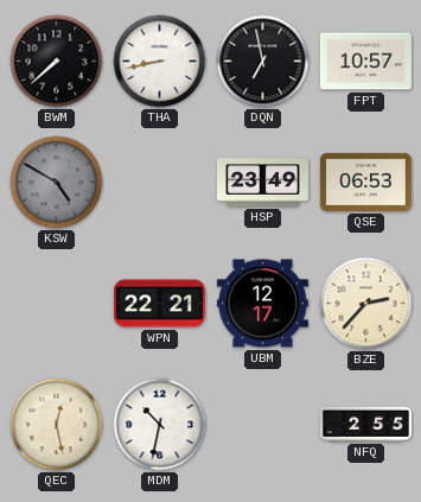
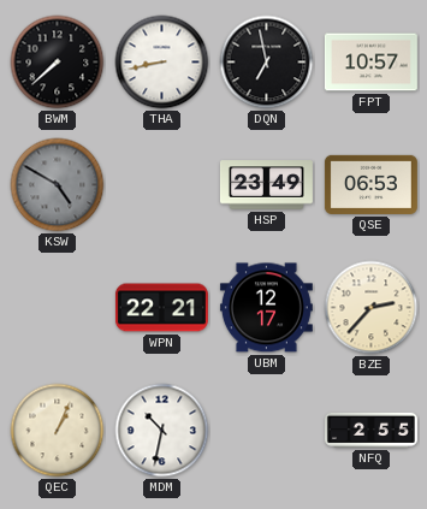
QEC: 12:28 -> 1:04
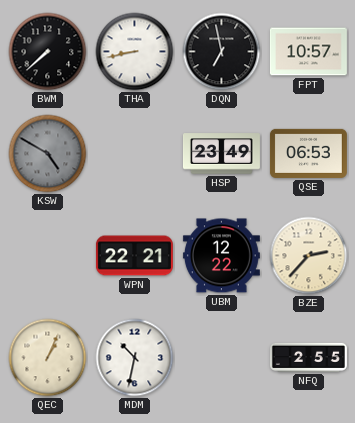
UBM: 12:17 -> 12:22
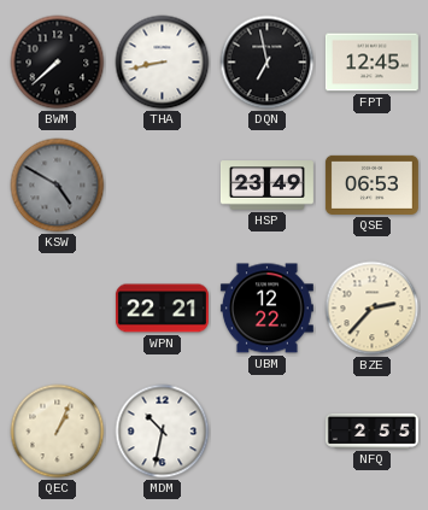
FPT: 10:57 -> 12:45
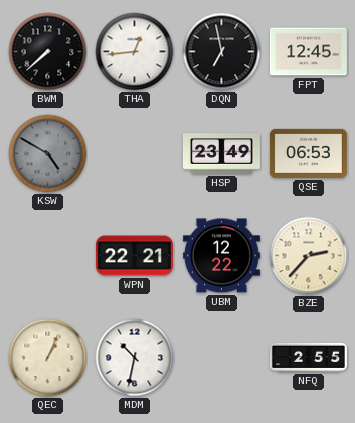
THA: 8:43 -> 12:44
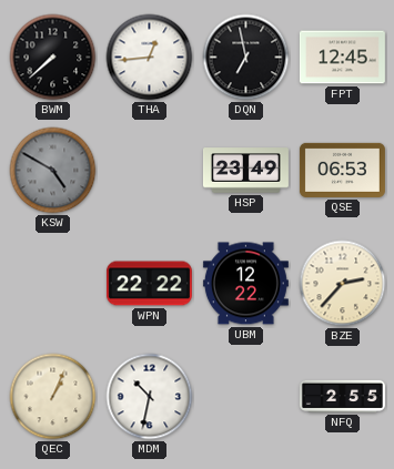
WPN: 22:21 -> 22:22
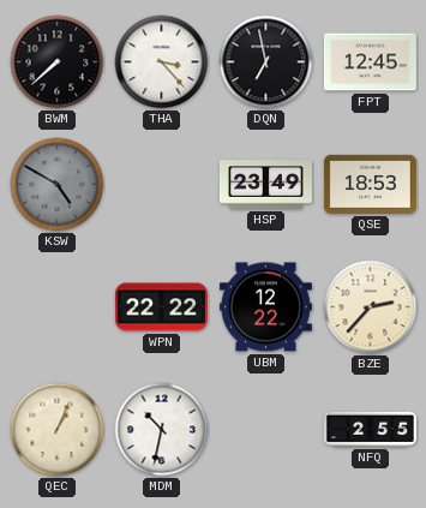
THA: 12:44 -> 3:23
QSE: 06:53 -> 18:53
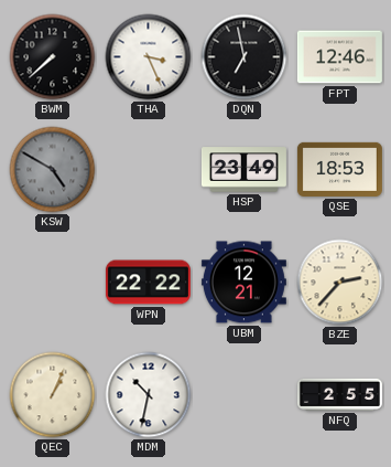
THA: 3:23 -> 3:26
FPT: 12:45 -> 12:46
UBM: 12:22 -> 12:21
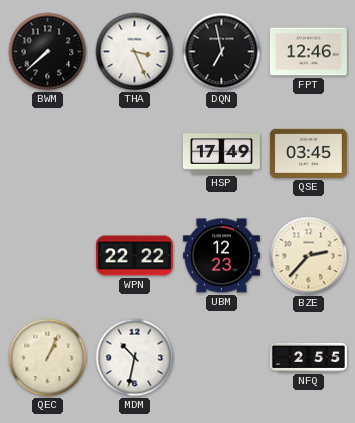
KSW: 4:50 -> none
HSP: 23:49 -> 17:49
QSE: 18:53 -> 03:45
UBM: 12:21 -> 12:23
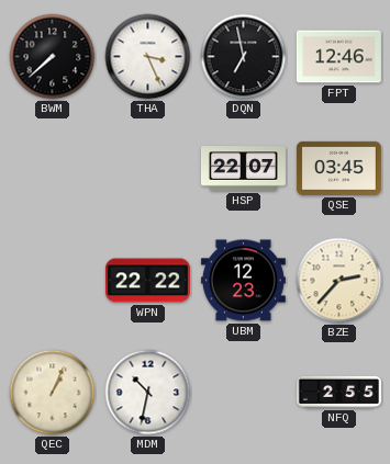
HSP: 17:49 -> 22:07
